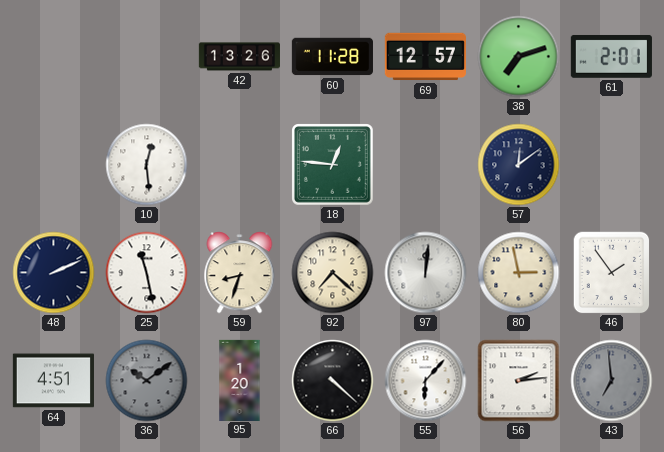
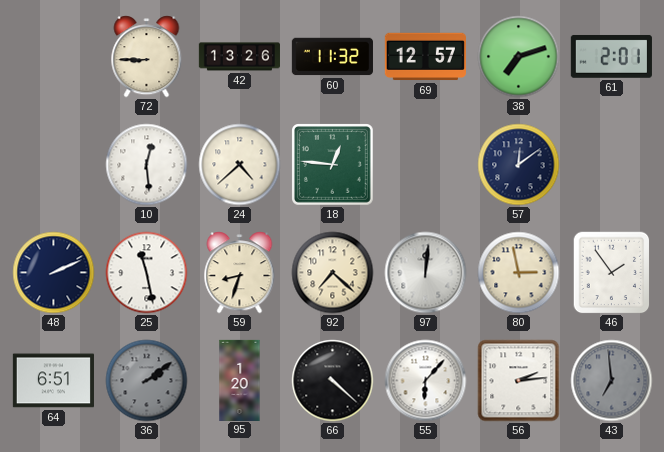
72: none -> 8:45
60: 11:28 -> 11:32
24: none -> 4:38
64: 4:51 -> 6:51
36: 10:09 -> 2:09
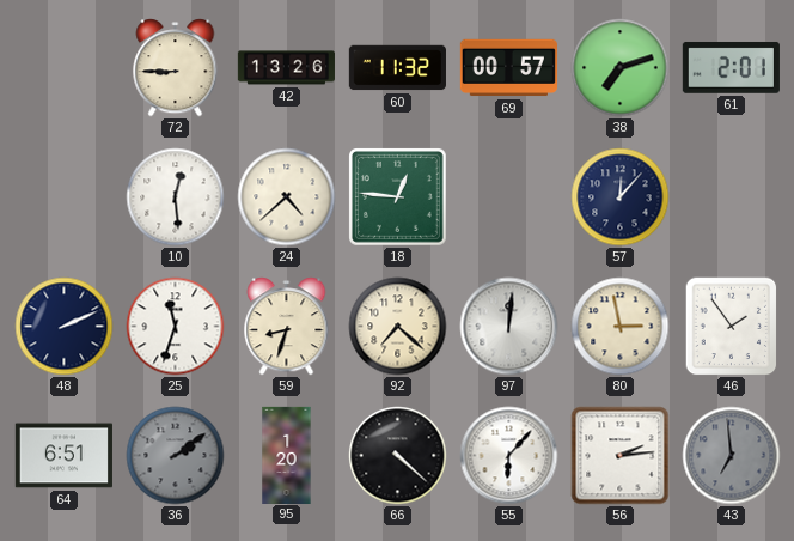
69: 12:57 -> 00:57
57: 12:09 -> 12:07
25: 11:28 -> 11:33
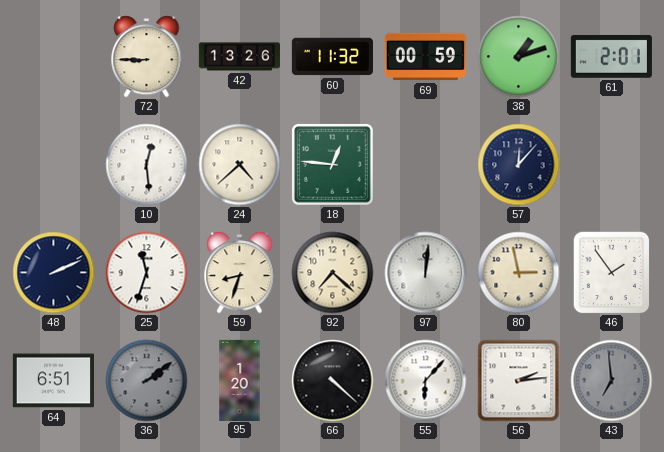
69: 00:57 -> 00:59
38: 7:12 -> 1:12
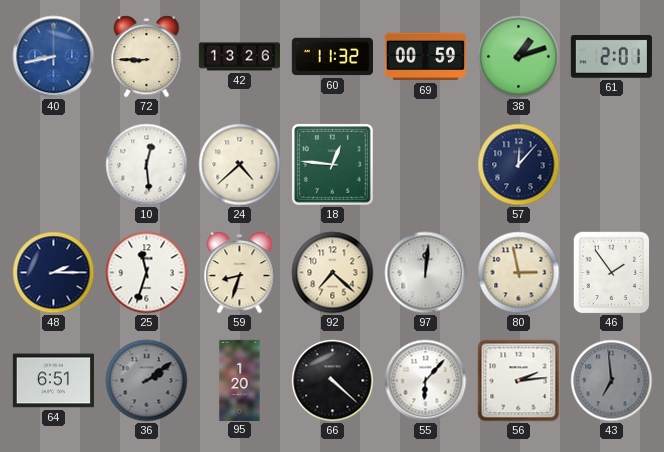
40: none -> 8:43
48: 2:11 -> 2:15
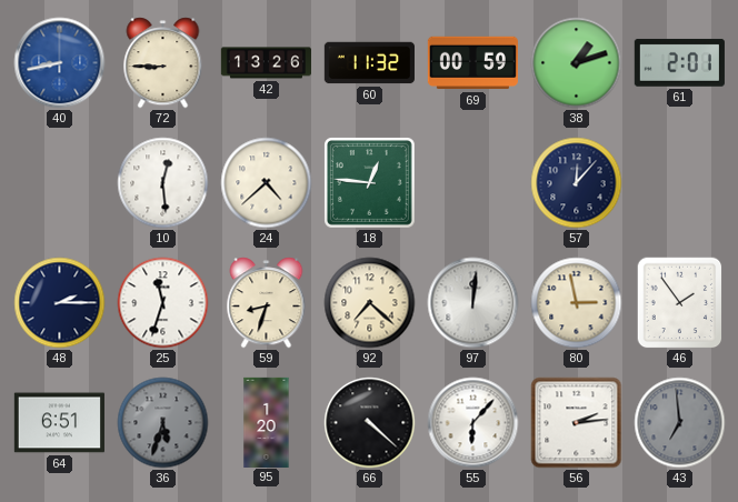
36: 2:09 -> 5:33
